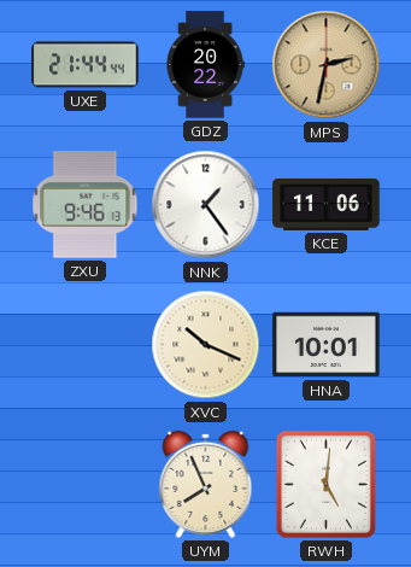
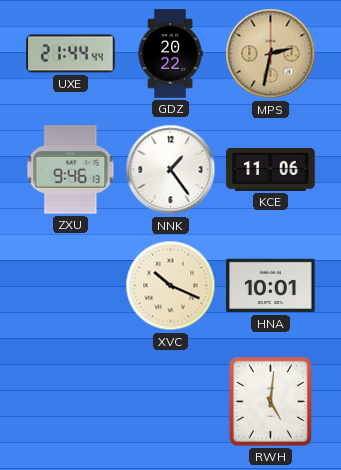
UYM: 7:56 -> none
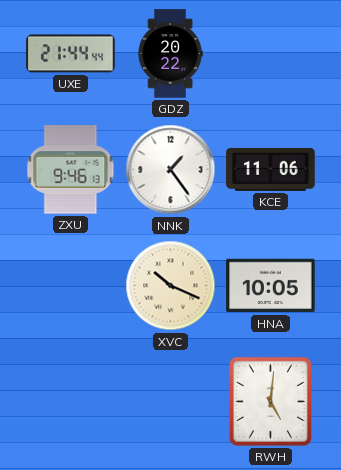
MPS: 2:32 -> none
HNA: 10:01 -> 10:05
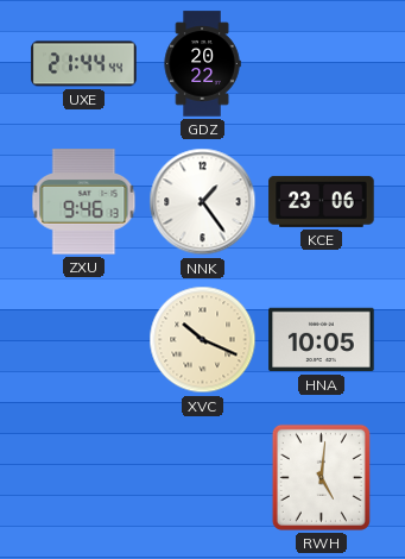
KCE: 11:06 -> 23:06
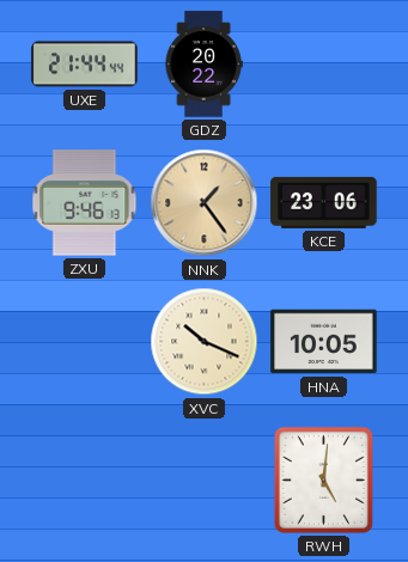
NNK dial: white -> champagne
